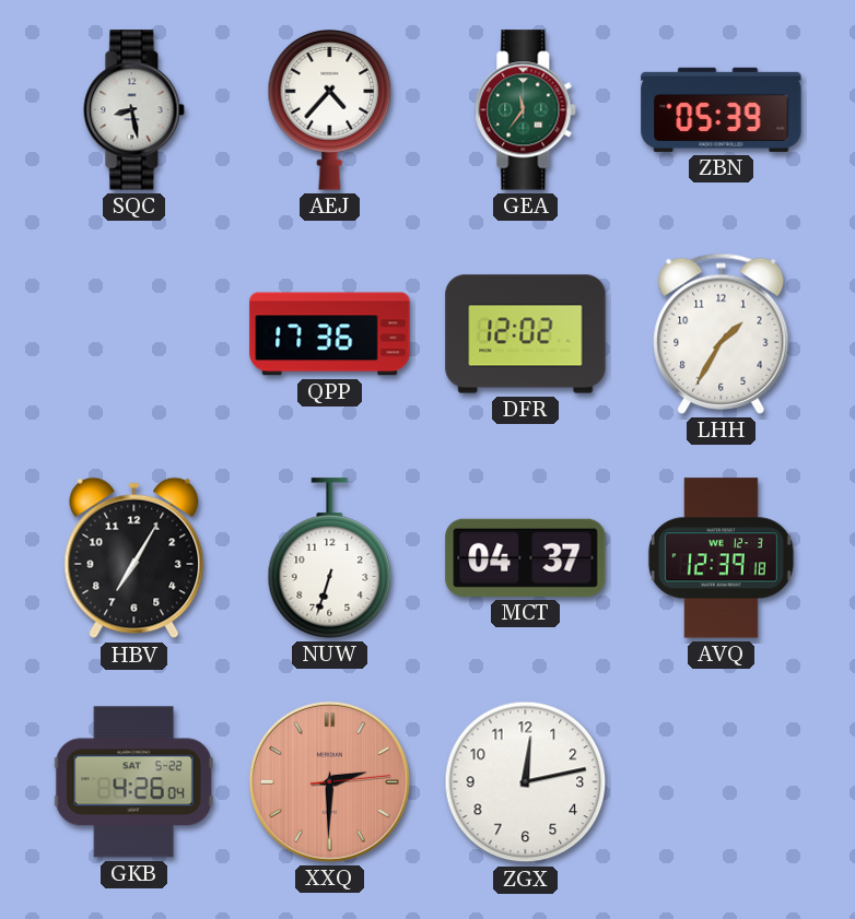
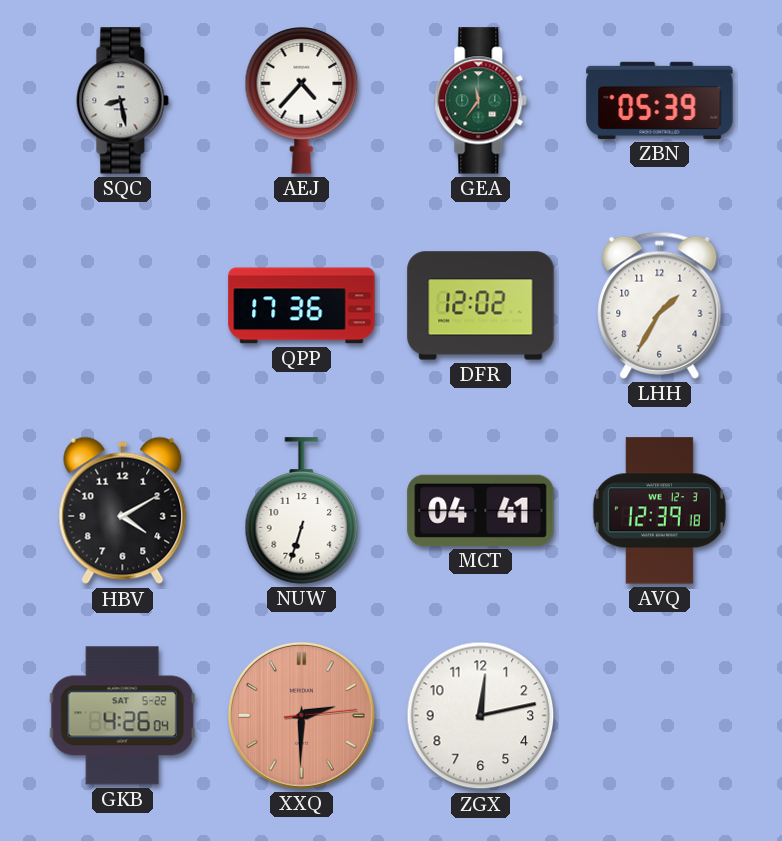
HBV: 7:05 -> 4:10
MCT: 04:37 -> 04:41
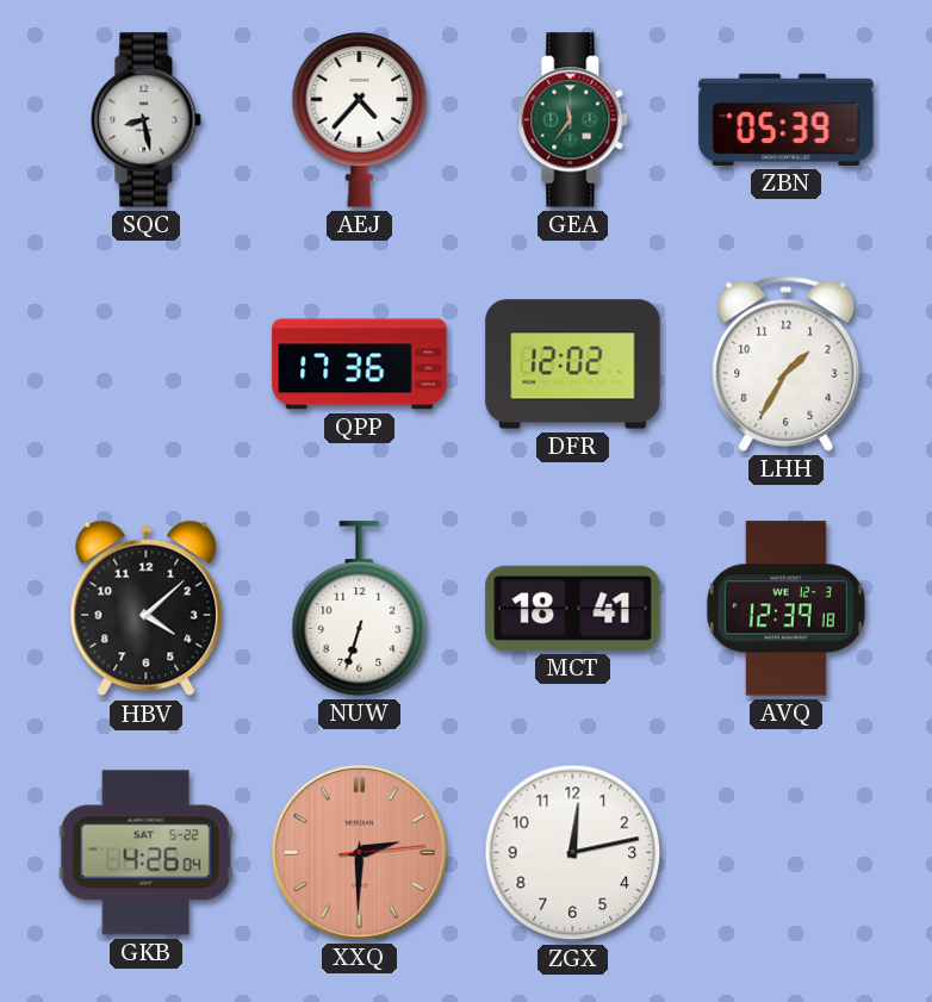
HBV: 4:10 -> 4:08
MCT: 04:41 -> 18:41
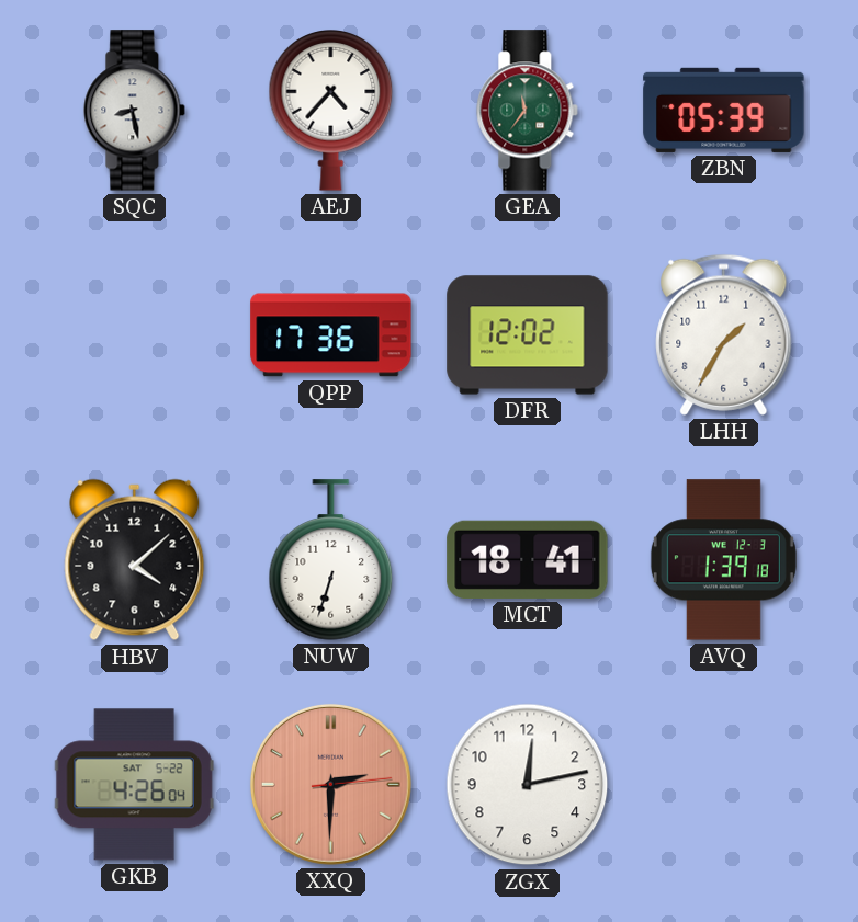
AVQ: 12:39 -> 1:39
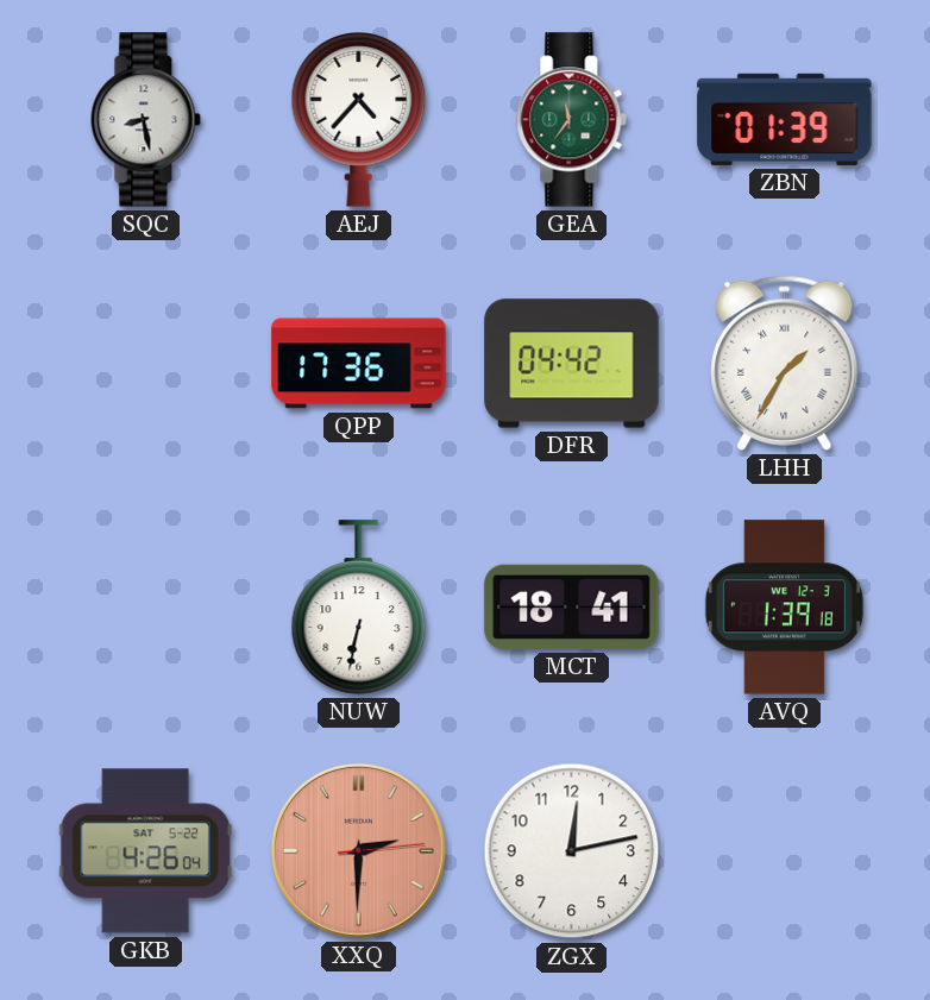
ZBN: 05:39 -> 01:39
DFR: 12:02 -> 04:42
LHH numerals: Arabic -> Roman
HBV: 4:08 -> none
NUW: 6:33 -> 6:32
